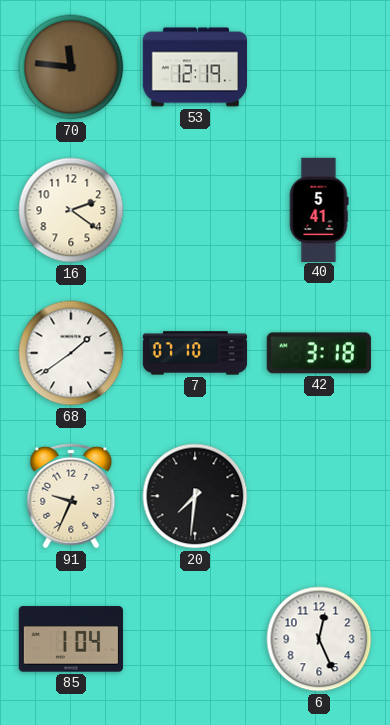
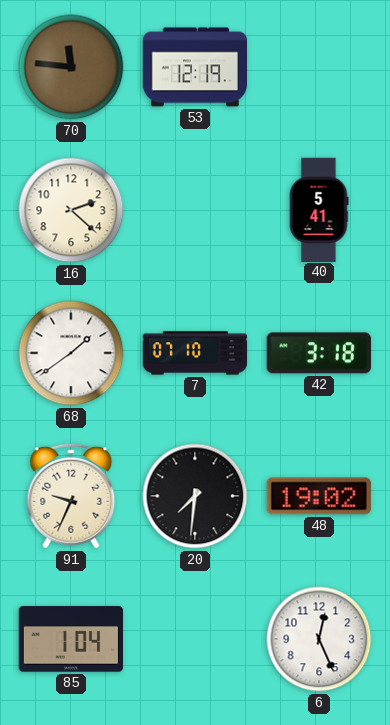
16: 2:21 -> 2:22
48: none -> 19:02
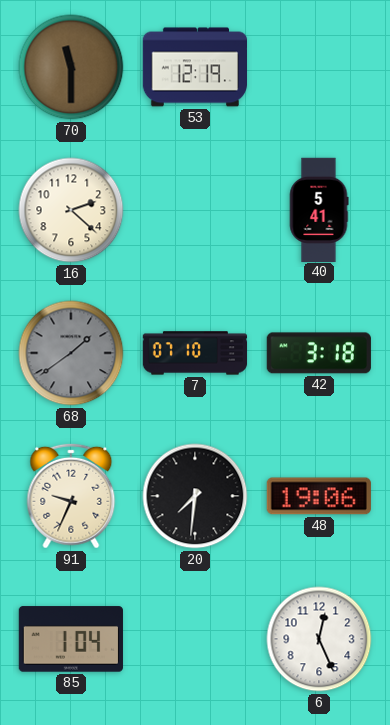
70: 11:46 -> 11:30
68 dial: white -> grey
48: 19:02 -> 19:06
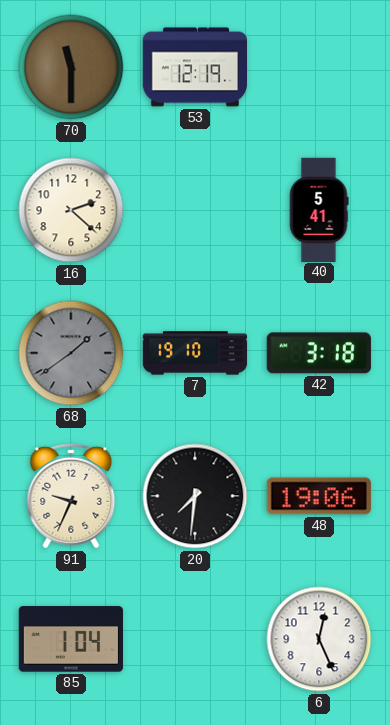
7: 07:10 -> 19:10
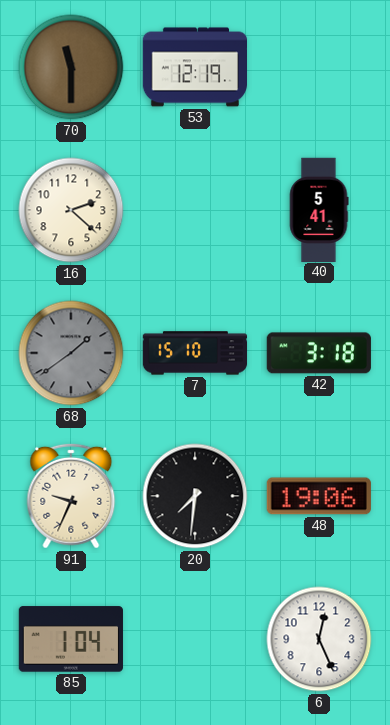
7: 19:10 -> 15:10
